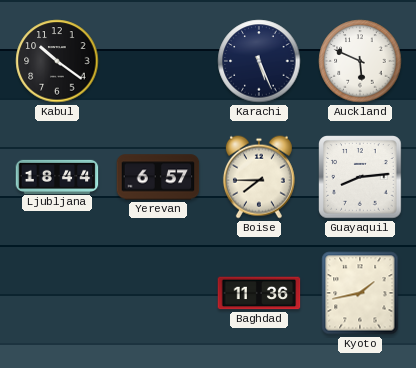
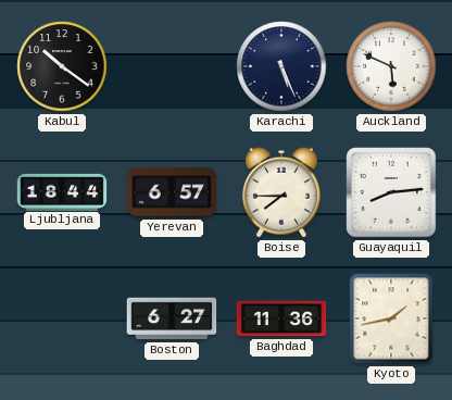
Boston: none -> 6:27
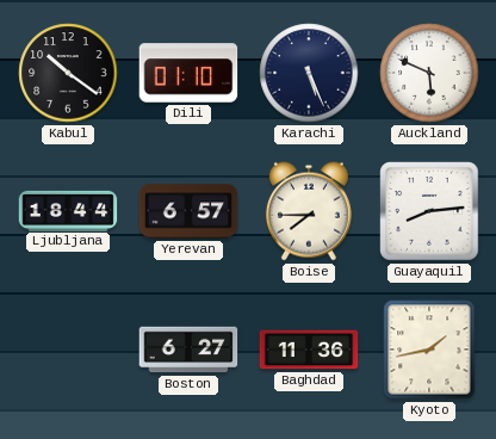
Dili: none -> 01:10
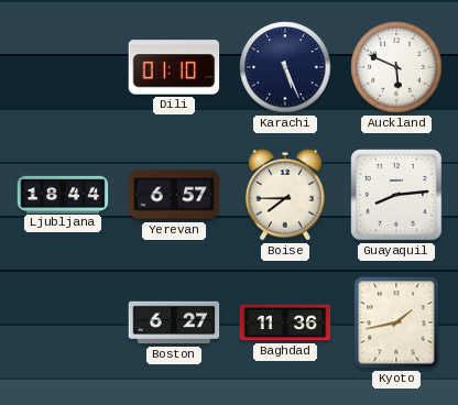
Kabul: 10:21 -> none
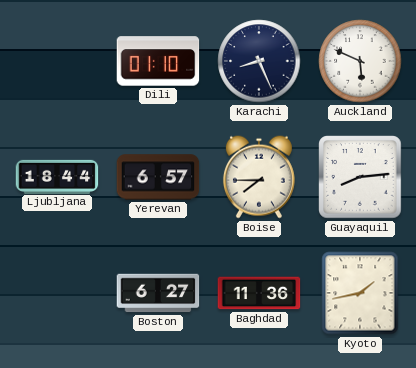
Karachi: 5:26 -> 8:26
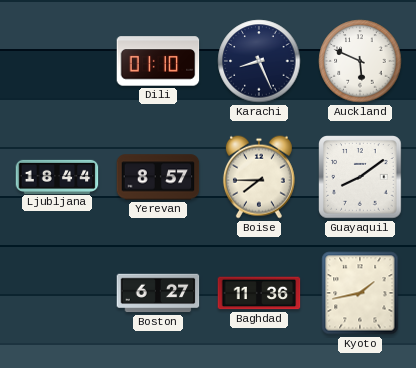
Yerevan: 6:57 -> 8:57
Guayaquil: 8:14 -> 8:09
